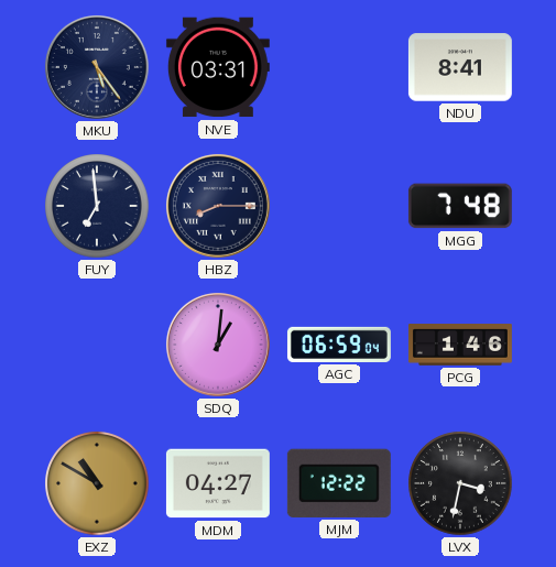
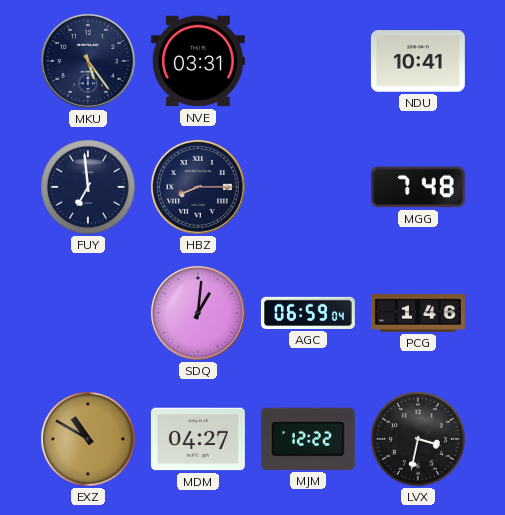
NDU: 8:41 -> 10:41
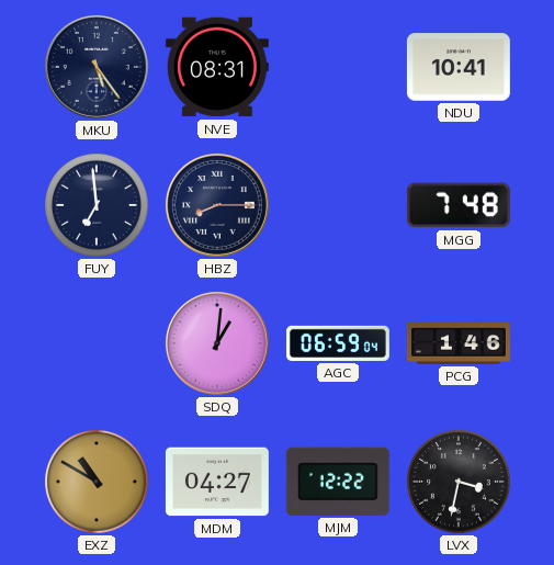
NVE: 03:31 -> 08:31
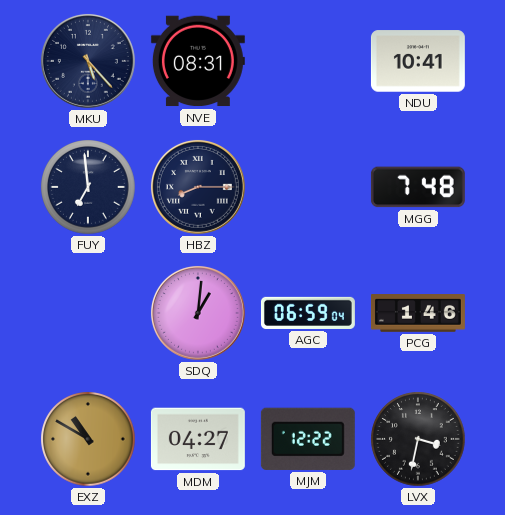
MKU: 5:24 -> 5:23
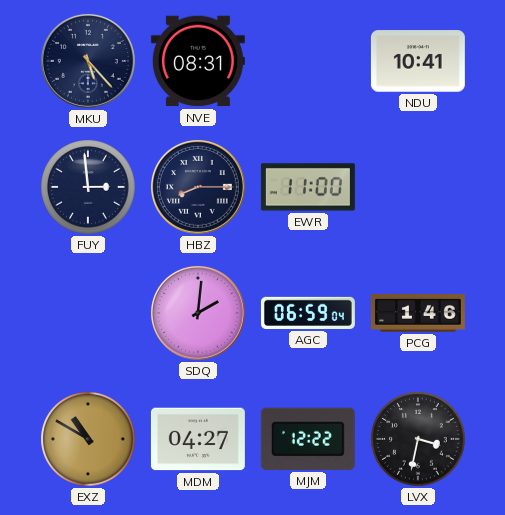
FUY: 6:59 -> 2:59
EWR: none -> 11:00
MGG: 7:48 -> none
SDQ: 1:01 -> 2:01
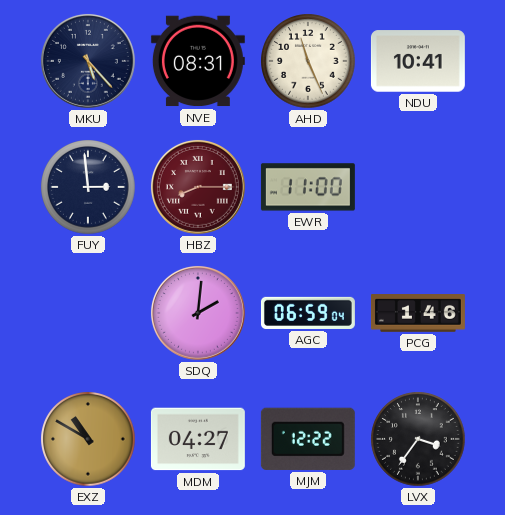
AHD: none -> 11:26
HBZ dial: navy -> burgundy
LVX: 3:32 -> 3:36
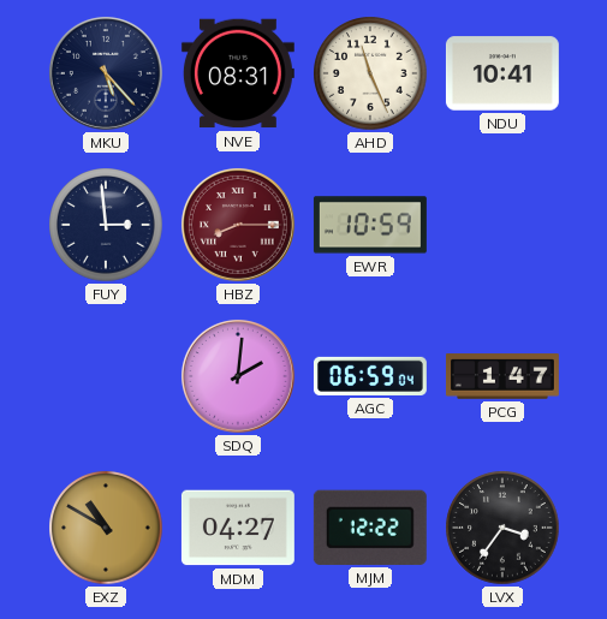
EWR: 11:00 -> 10:59
PCG: 1:46 -> 1:47
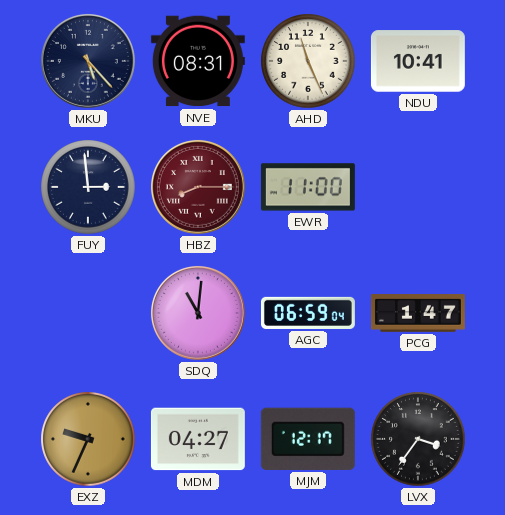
EWR: 10:59 -> 11:00
SDQ: 2:01 -> 11:01
EXZ: 10:50 -> 9:34
MJM: 12:22 -> 12:17
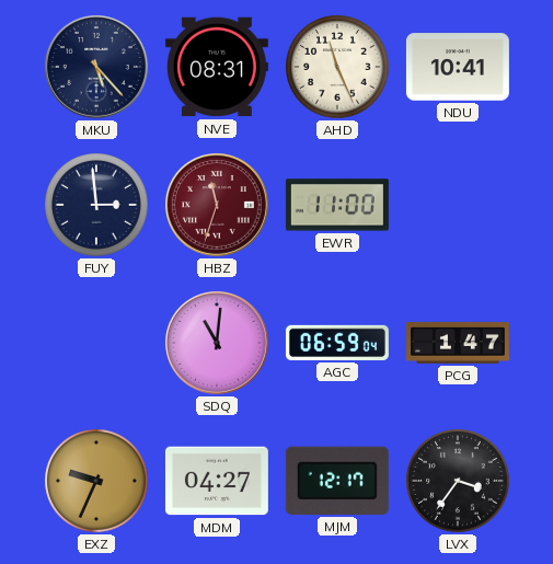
HBZ: 8:15 -> 11:33
